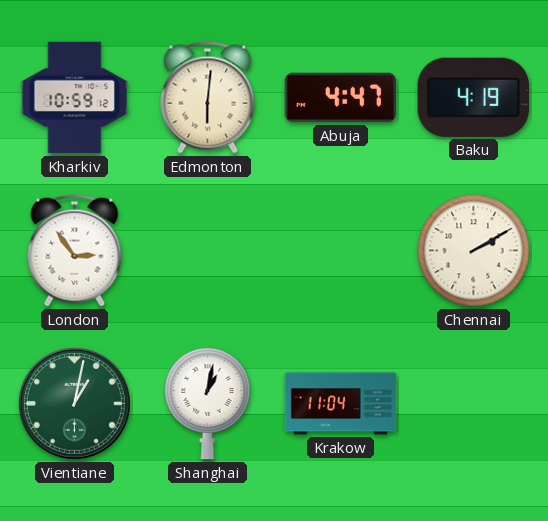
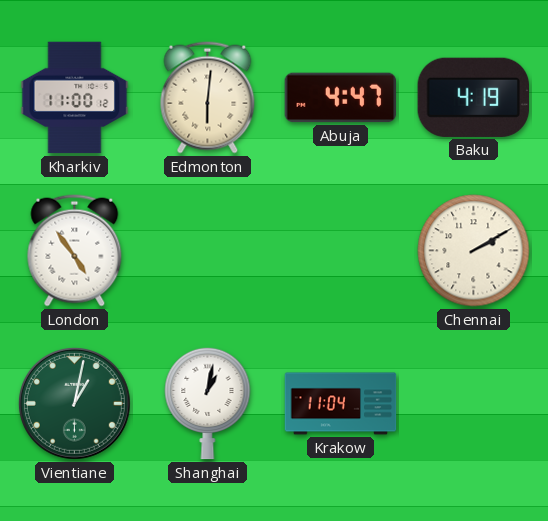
Kharkiv: 10:59 -> 11:00
London: 2:54 -> 4:54
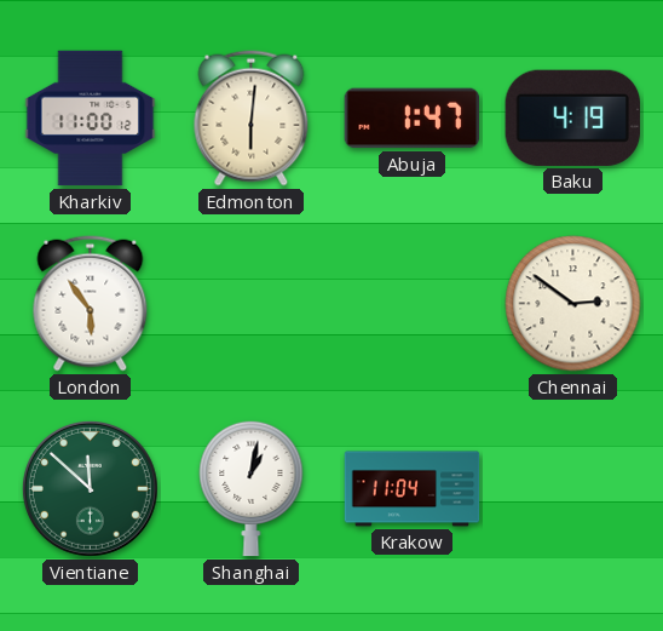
Abuja: 4:47 -> 1:47
London: 4:54 -> 5:54
Chennai: 2:10 -> 2:51
Vientiane: 1:02 -> 11:52
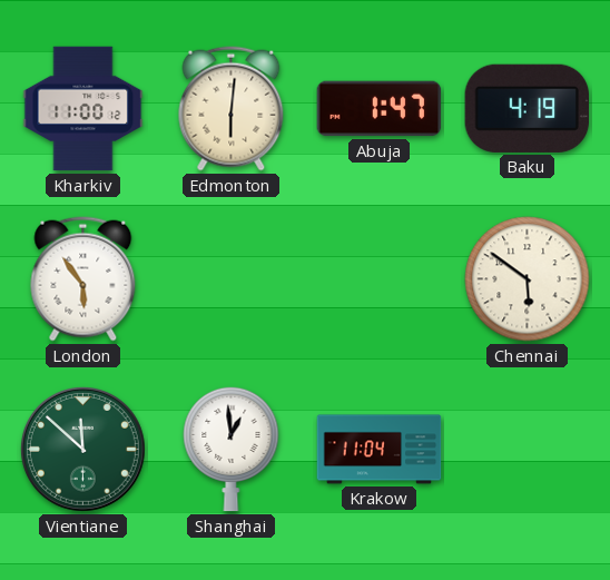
Chennai: 2:51 -> 5:51
Shanghai: 1:02 -> 12:59
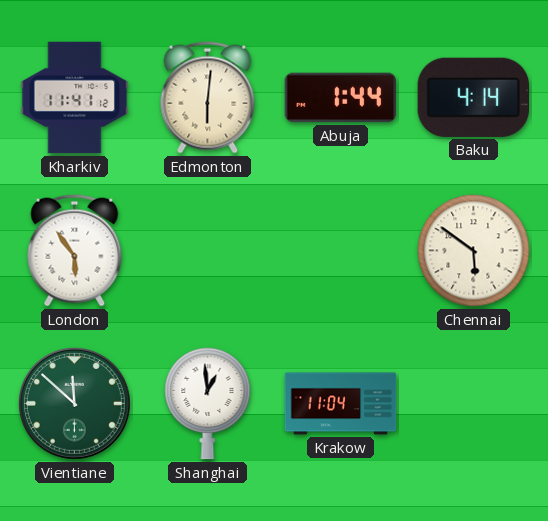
Kharkiv: 11:00 -> 11:41
Abuja: 1:47 -> 1:44
Baku: 4:19 -> 4:14
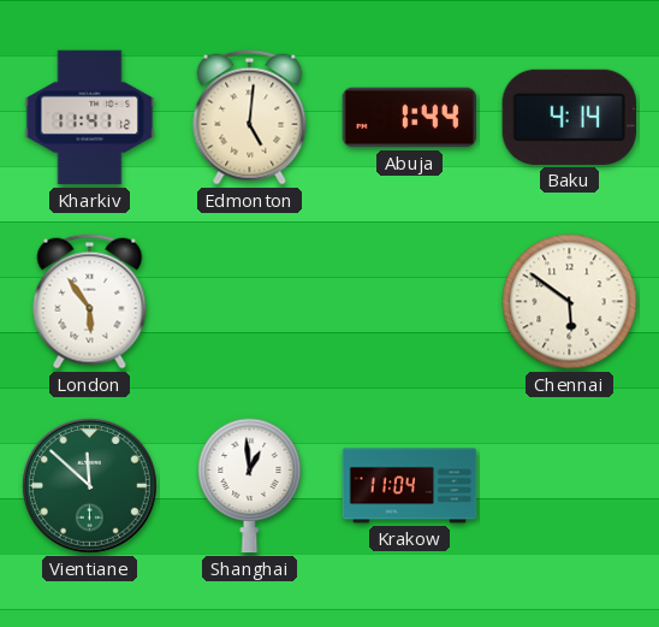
Edmonton: 6:01 -> 5:01
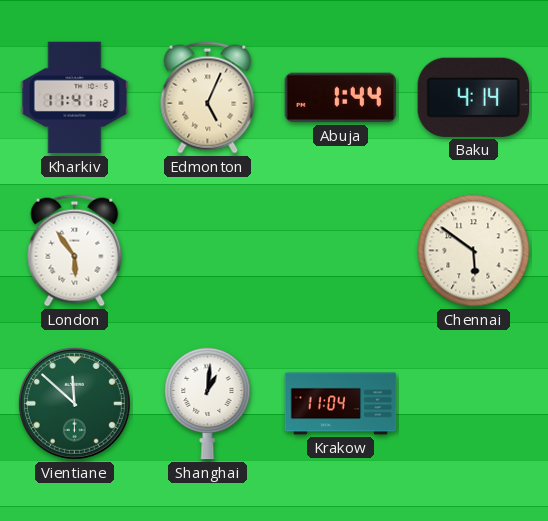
Edmonton: 5:01 -> 5:04
Shanghai: 12:59 -> 1:01
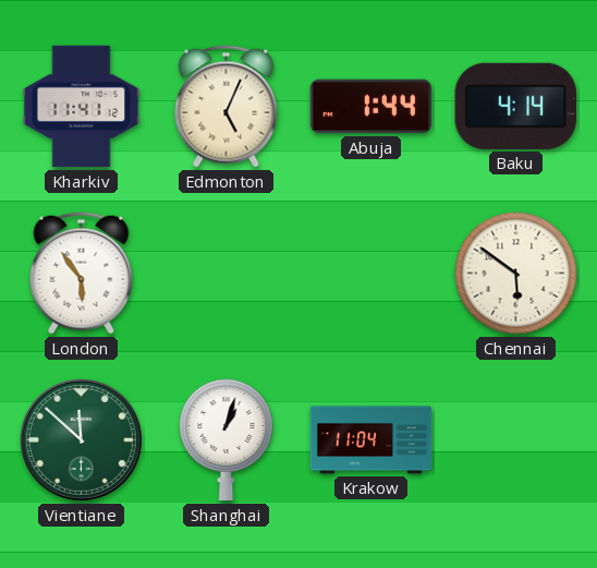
Shanghai: 1:01 -> 1:03
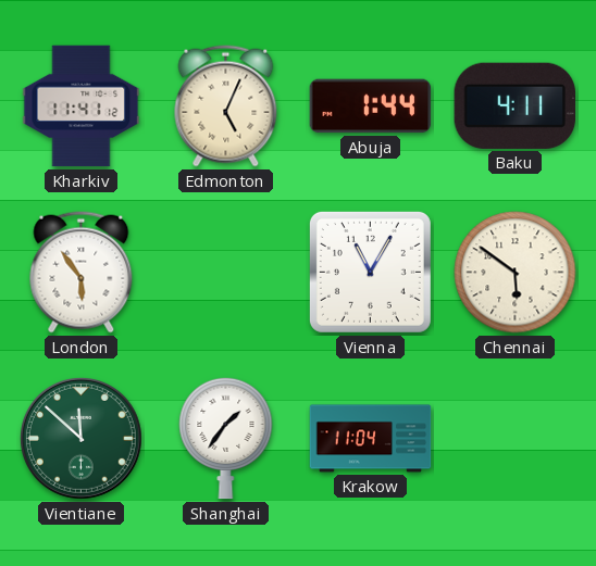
Baku: 4:14 -> 4:11
Vienna: none -> 11:05
Shanghai: 1:03 -> 1:36
